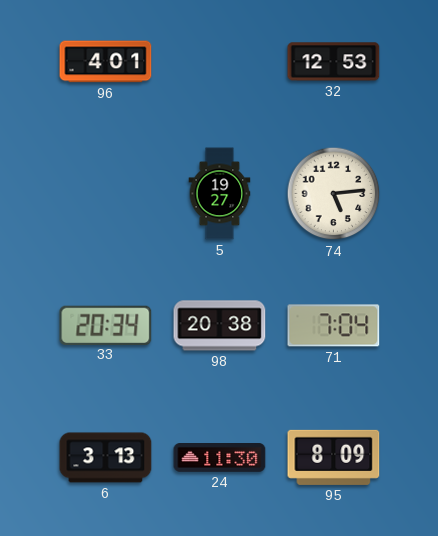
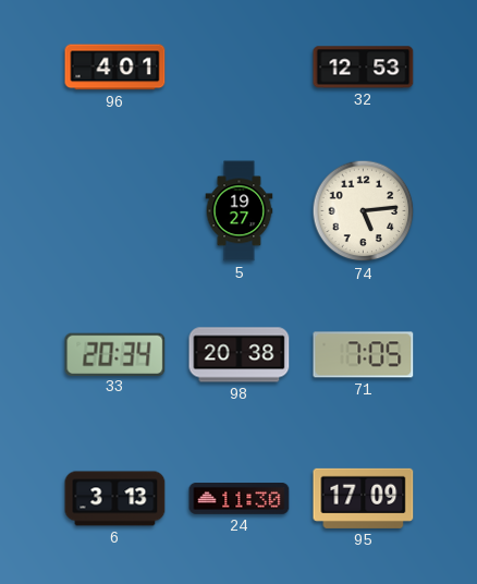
71: 7:04 -> 7:05
95: 8:09 -> 17:09
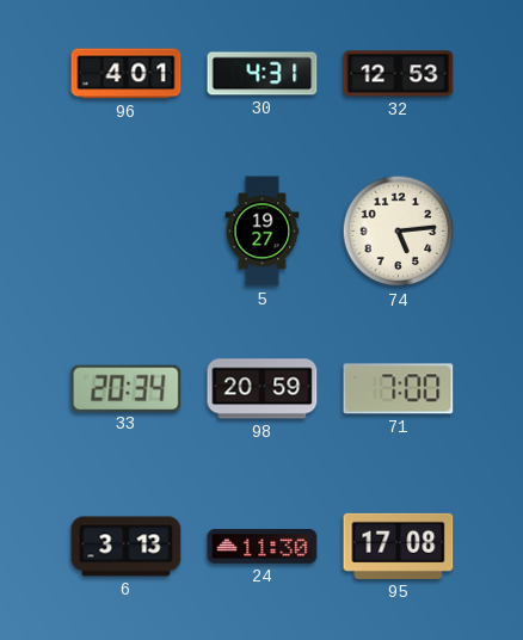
30: none -> 4:31
98: 20:38 -> 20:59
71: 7:05 -> 7:00
95: 17:09 -> 17:08
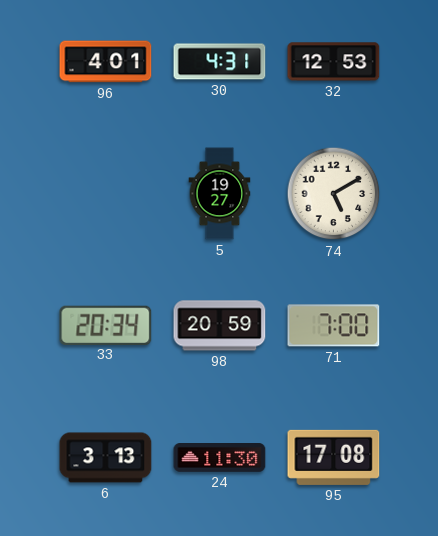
74: 5:14 -> 5:10
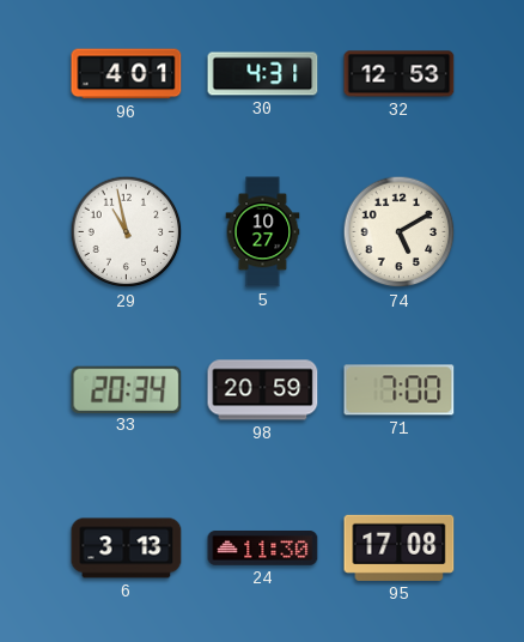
29: none -> 10:58
5: 19:27 -> 10:27
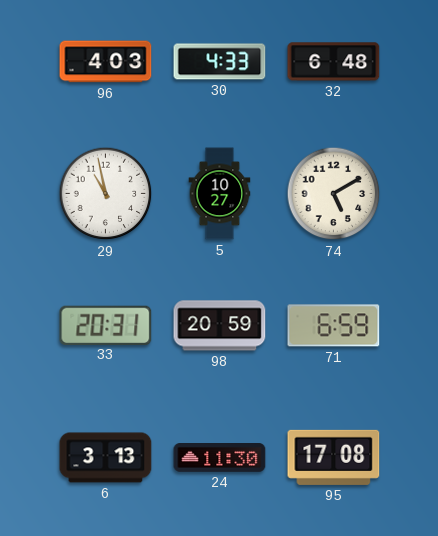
96: 4:01 -> 4:03
30: 4:31 -> 4:33
32: 12:53 -> 6:48
33: 20:34 -> 20:31
71: 7:00 -> 6:59
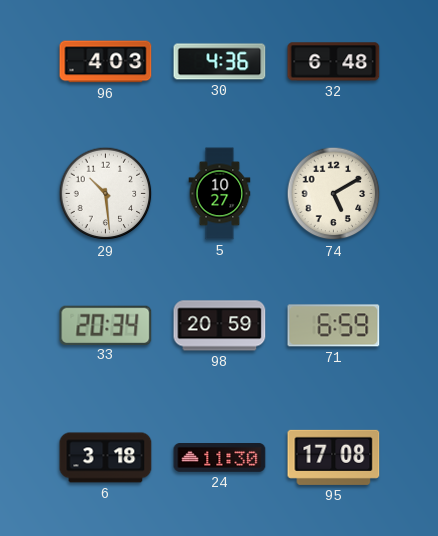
30: 4:33 -> 4:36
29: 10:58 -> 10:29
33: 20:31 -> 20:34
6: 3:13 -> 3:18
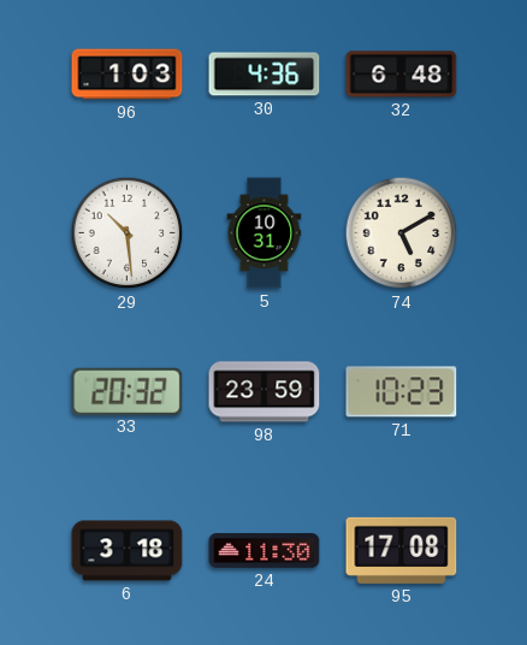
96: 4:03 -> 1:03
5: 10:27 -> 10:31
33: 20:34 -> 20:32
98: 20:59 -> 23:59
71: 6:59 -> 10:23
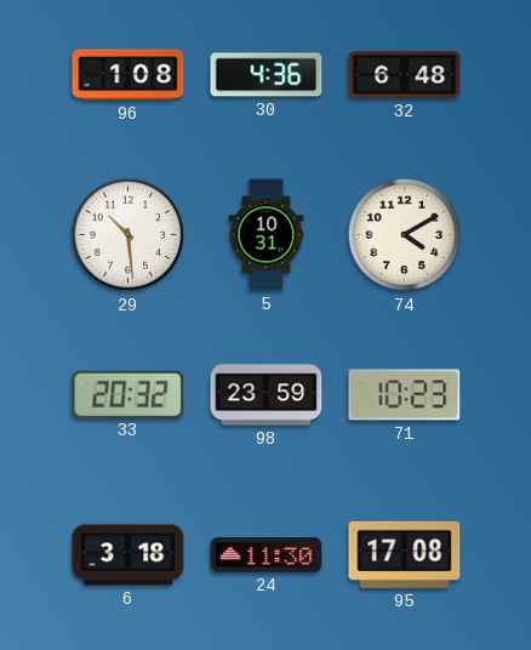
96: 1:03 -> 1:08
74: 5:10 -> 4:10
